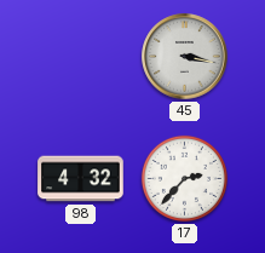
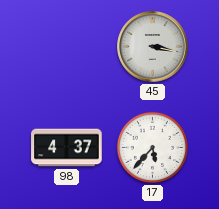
98: 4:32 -> 4:37
17: 2:37 -> 5:37
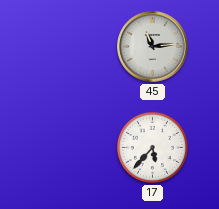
45: 3:17 -> 11:14
98: 4:37 -> none
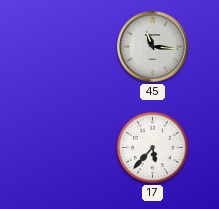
45: 11:14 -> 11:16
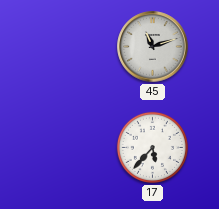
45: 11:16 -> 11:12
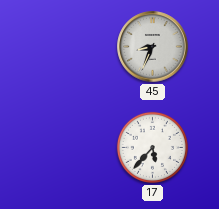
45: 11:12 -> 8:34
